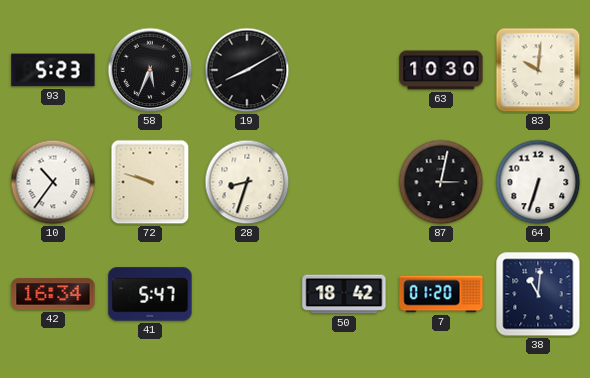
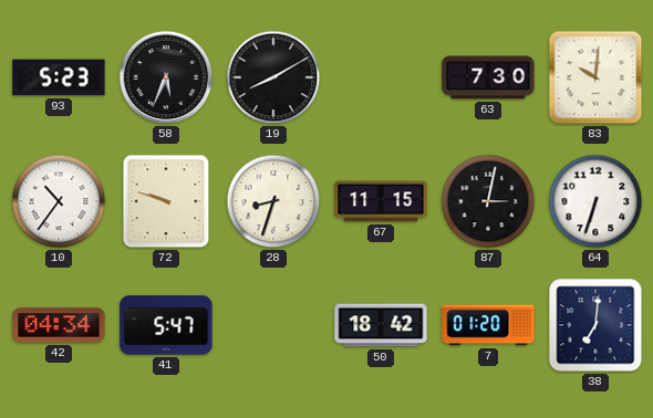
63: 10:30 -> 7:30
67: none -> 11:15
42: 16:34 -> 04:34
38: 11:01 -> 7:01
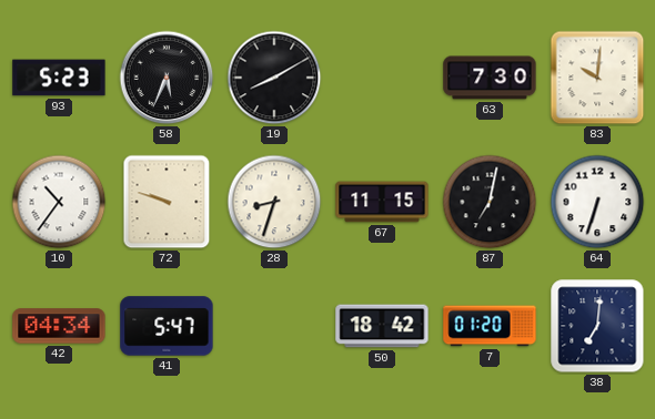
87: 3:02 -> 7:02
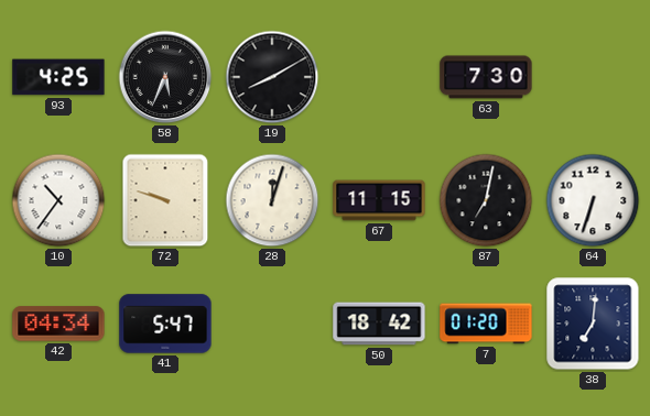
93: 5:23 -> 4:25
83: 10:01 -> none
28: 8:33 -> 12:03
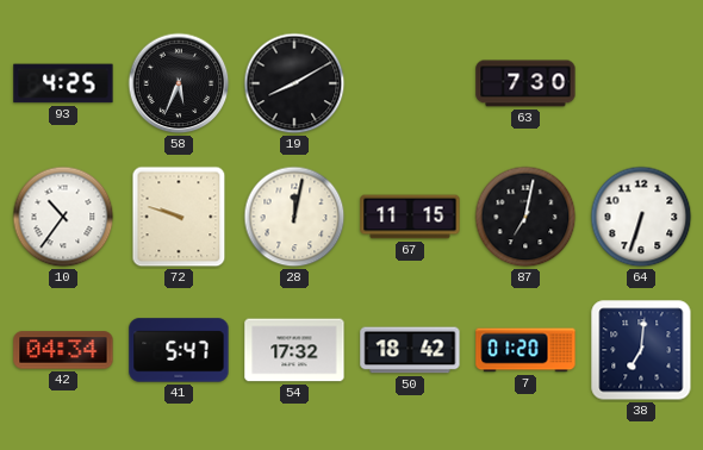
28: 12:03 -> 12:02
54: none -> 17:32
